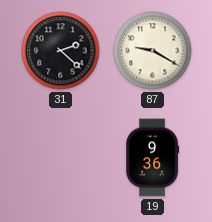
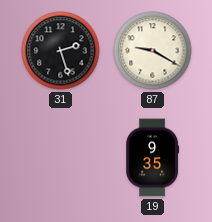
31: 2:22 -> 2:27
19: 9:36 -> 9:35
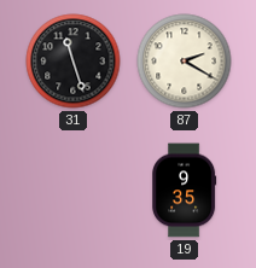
31: 2:27 -> 11:27
87: 9:20 -> 2:20
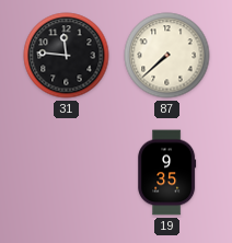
31: 11:27 -> 11:46
87: 2:20 -> 7:38
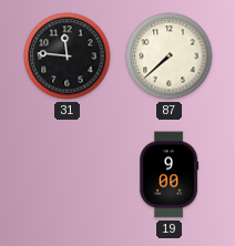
19: 9:35 -> 9:00
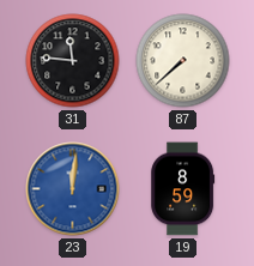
23: none -> 12:01
19: 9:00 -> 8:59
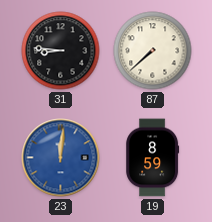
31: 11:46 -> 8:46
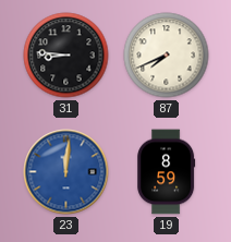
87: 7:38 -> 7:41
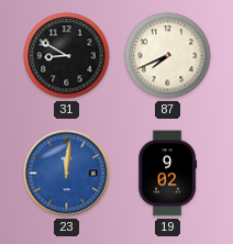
31: 8:46 -> 8:50
19: 8:59 -> 9:02
